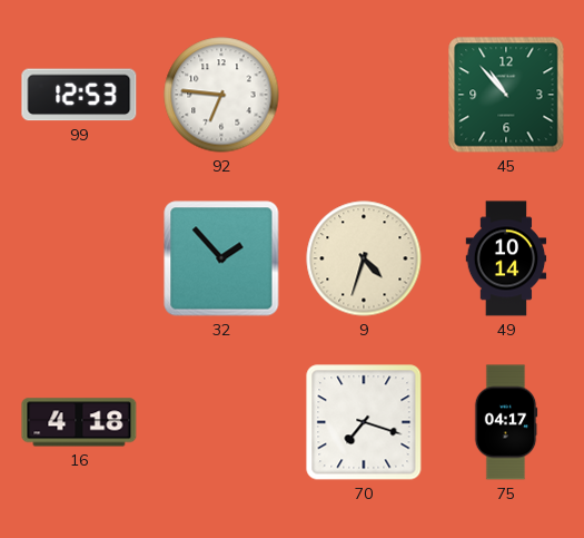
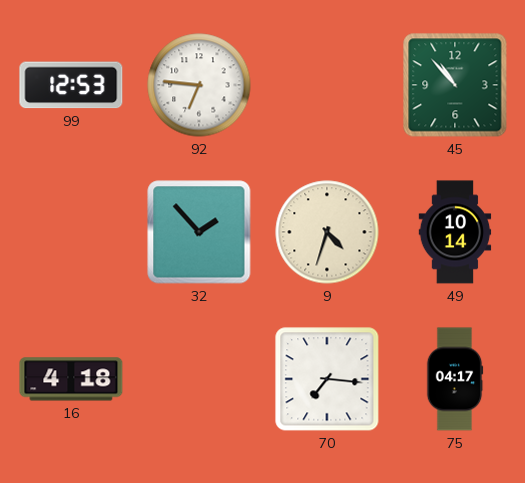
70: 7:18 -> 7:16
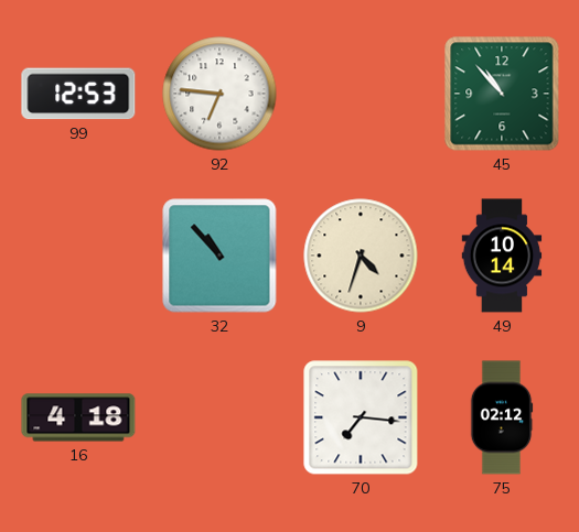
32: 1:53 -> 10:53
75: 04:17 -> 02:12
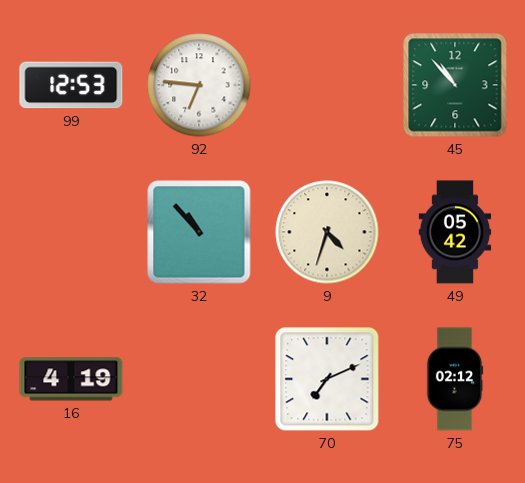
49: 10:14 -> 05:42
16: 4:18 -> 4:19
70: 7:16 -> 7:11
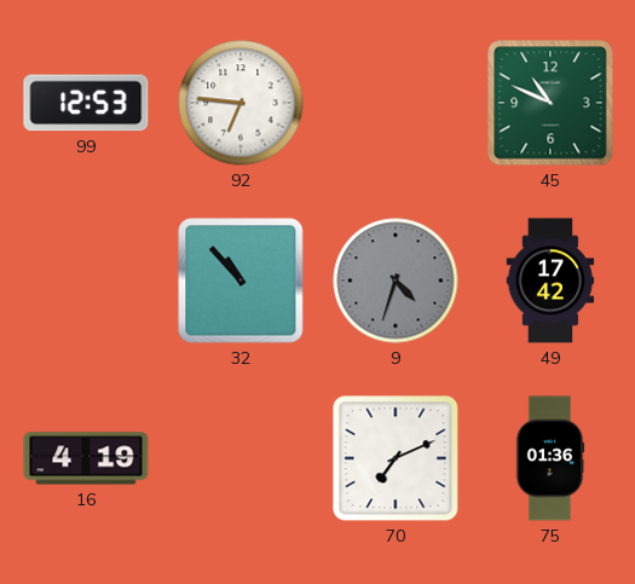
45: 10:53 -> 10:49
9 dial: cream -> grey
49: 05:42 -> 17:42
75: 02:12 -> 01:36
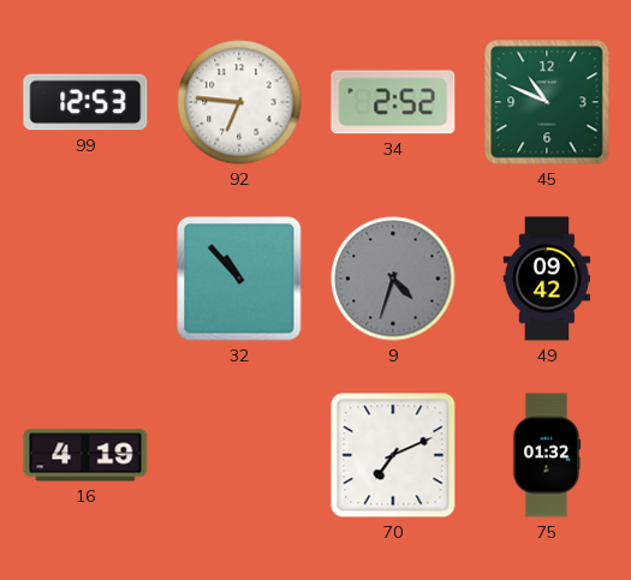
34: none -> 2:52
49: 17:42 -> 09:42
75: 01:36 -> 01:32
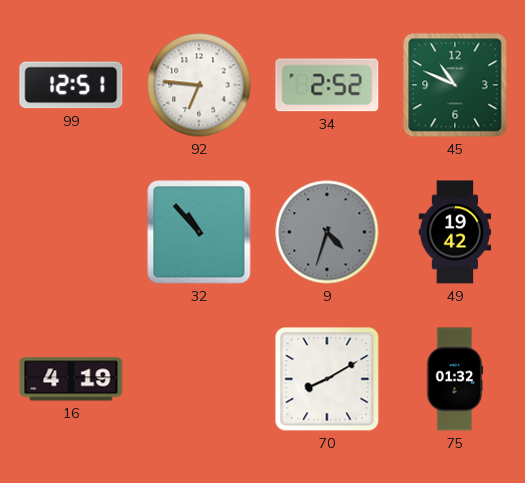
99: 12:53 -> 12:51
49: 09:42 -> 19:42
70: 7:11 -> 8:10
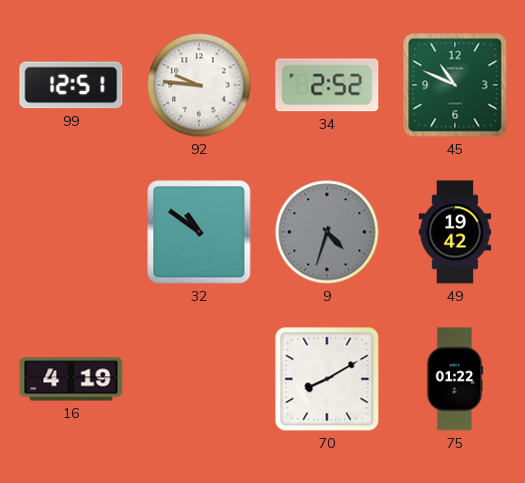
92: 6:46 -> 9:46
32: 10:53 -> 10:51
75: 01:32 -> 01:22
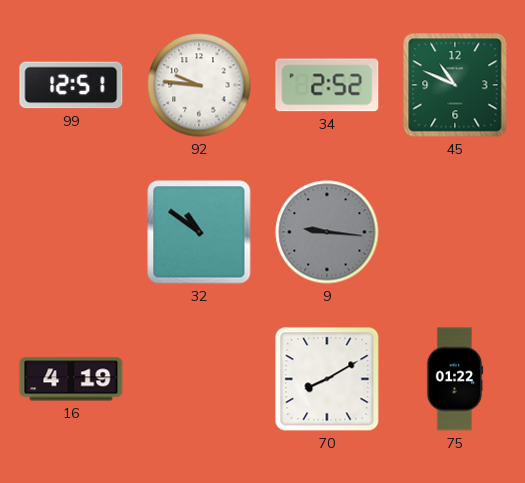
9: 4:33 -> 9:16
49: 19:42 -> none
